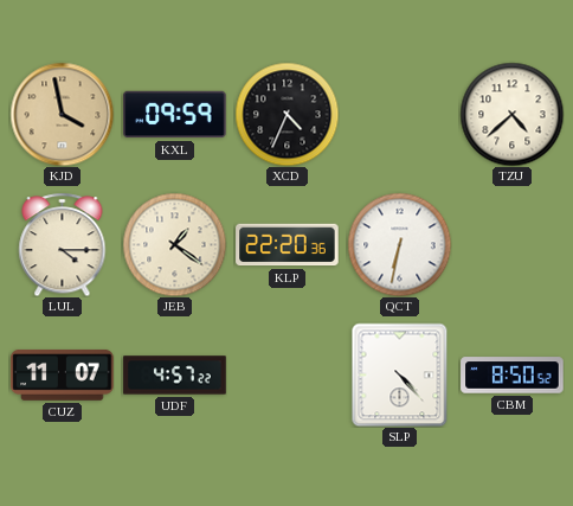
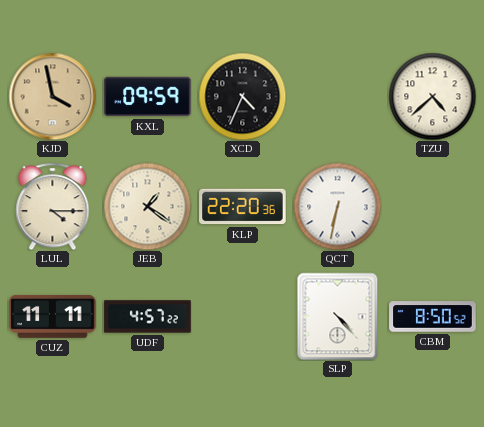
CUZ: 11:07 -> 11:11
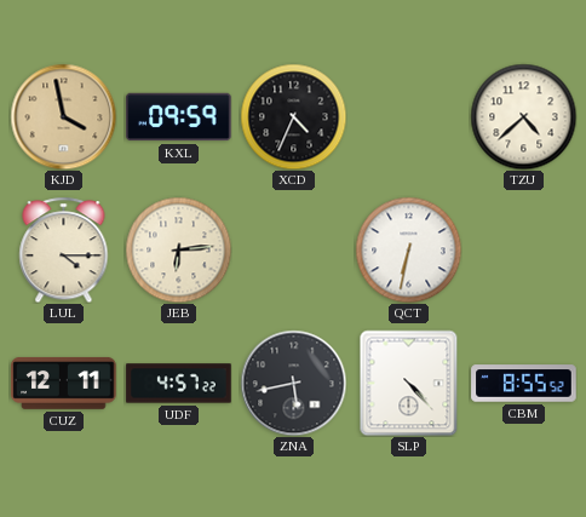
JEB: 1:21 -> 6:14
KLP: 22:20 -> none
CUZ: 11:11 -> 12:11
ZNA: none -> 5:43
CBM: 8:50 -> 8:55
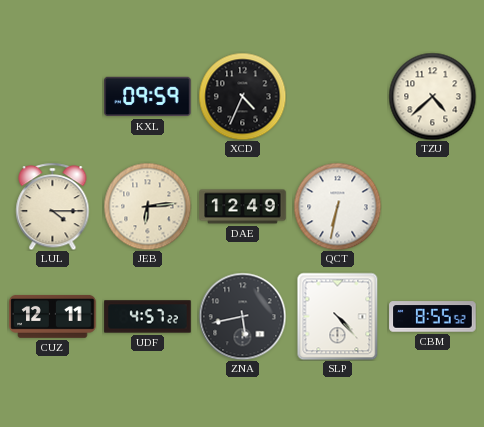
KJD: 3:58 -> none
DAE: none -> 12:49
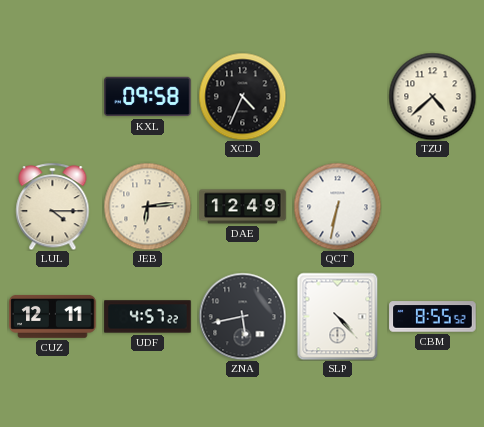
KXL: 09:59 -> 09:58
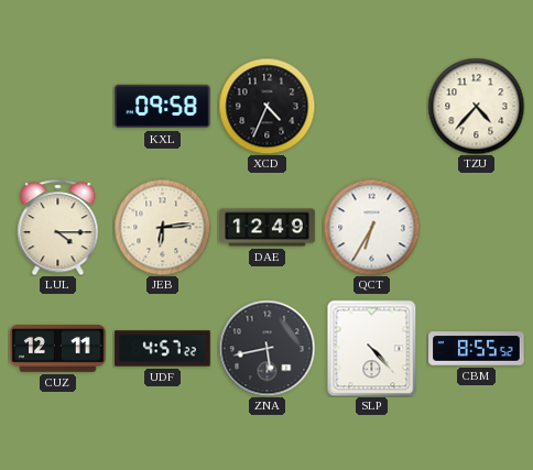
TZU: 4:38 -> 4:37
QCT: 6:32 -> 6:35
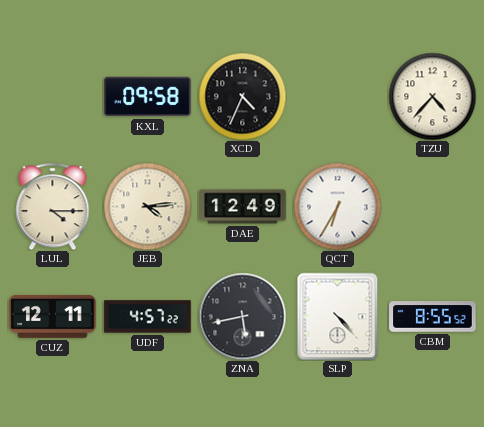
JEB: 6:14 -> 4:14
